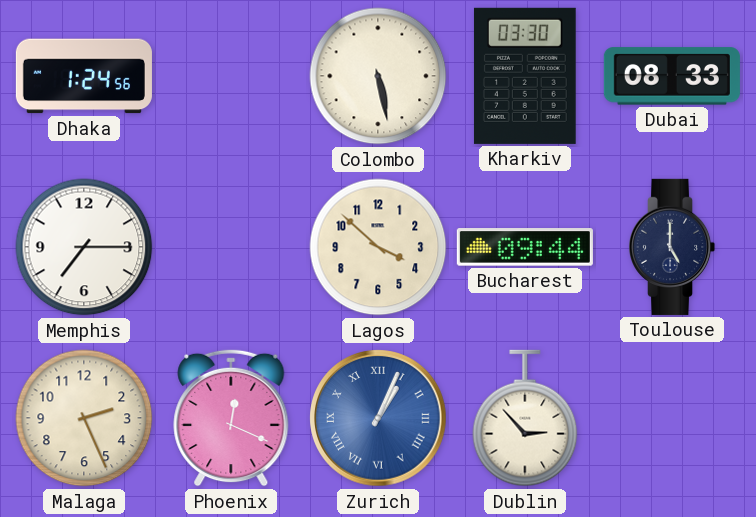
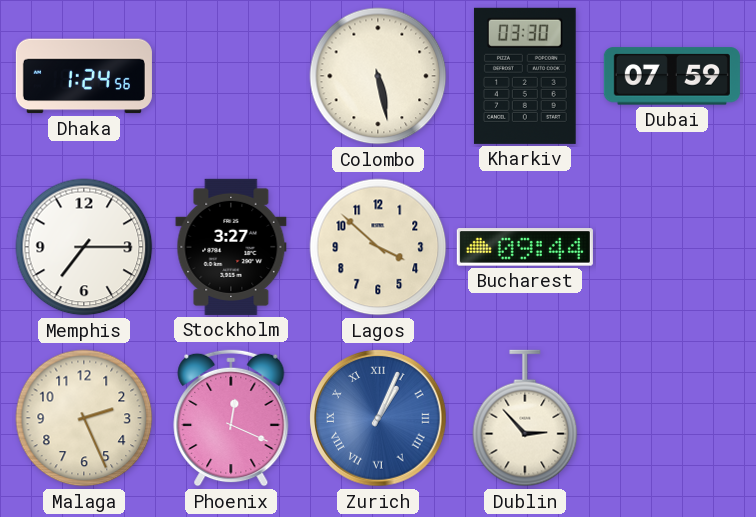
Dubai: 08:33 -> 07:59
Stockholm: none -> 3:27
Toulouse: 5:00 -> none
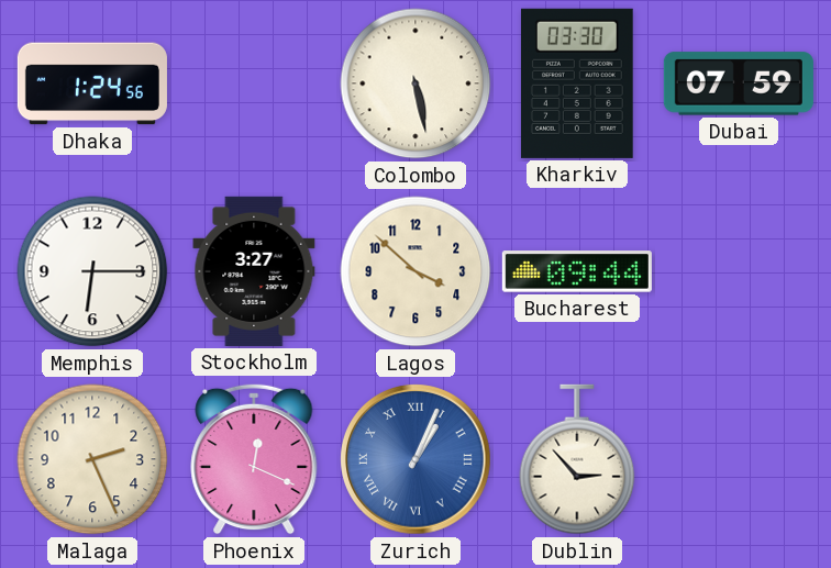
Memphis: 7:15 -> 6:15
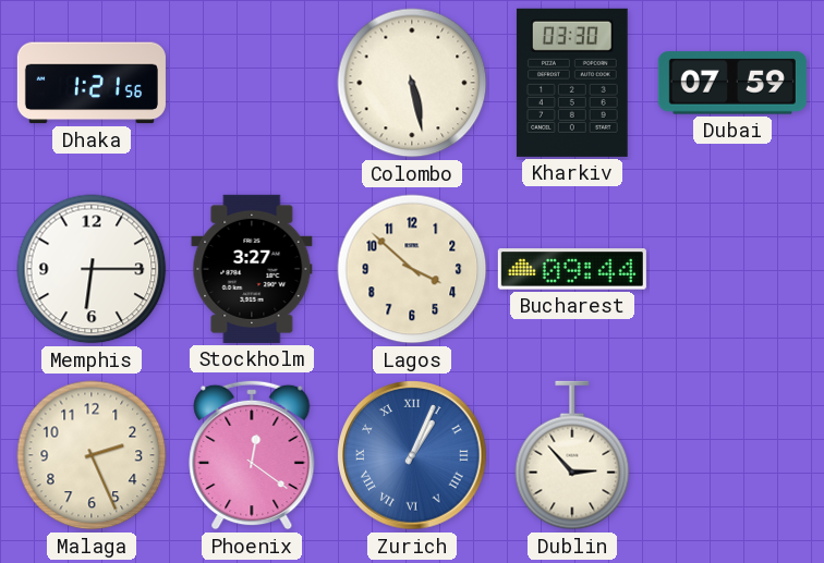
Dhaka: 1:24 -> 1:21
Phoenix: 12:19 -> 12:21
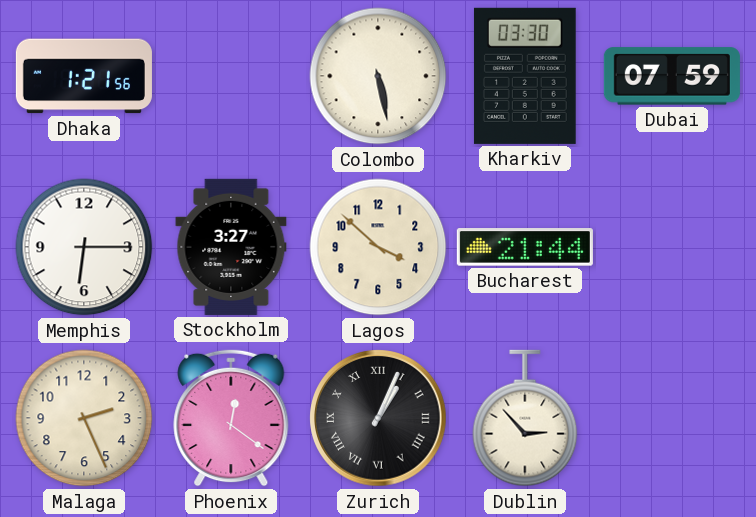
Bucharest: 09:44 -> 21:44
Zurich dial: blue -> black
